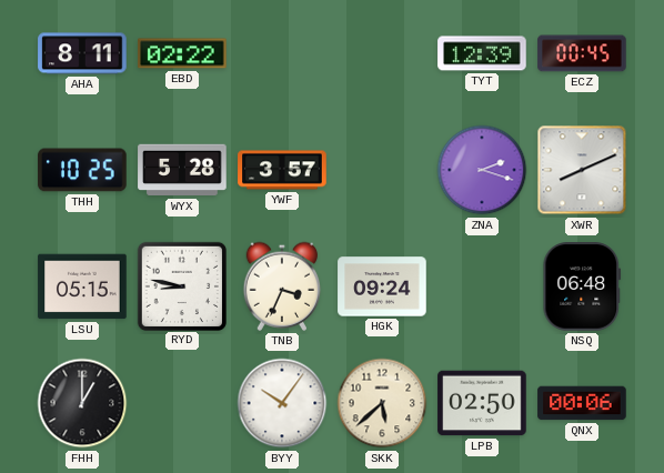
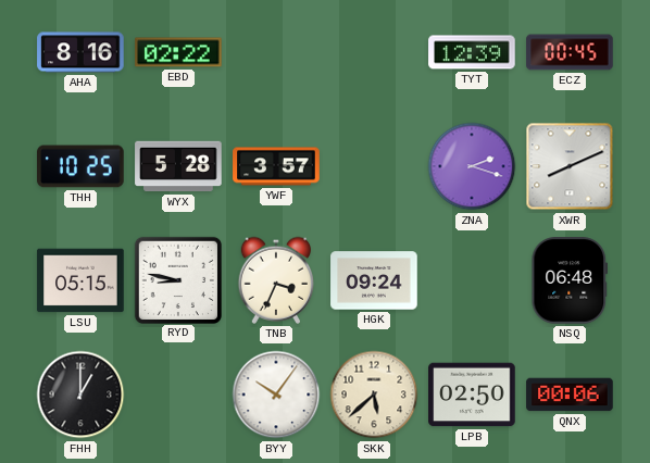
AHA: 8:11 -> 8:16
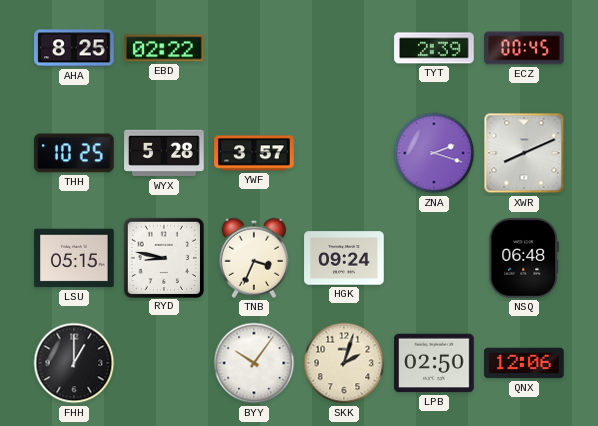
AHA: 8:16 -> 8:25
TYT: 12:39 -> 2:39
SKK: 5:38 -> 2:03
QNX: 00:06 -> 12:06
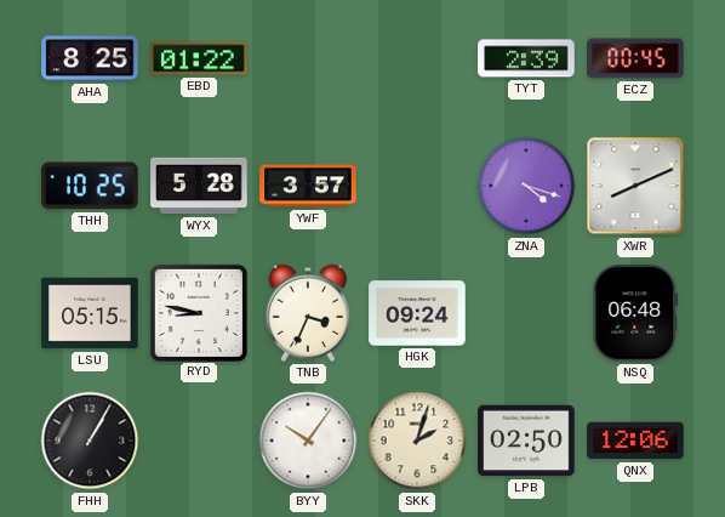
EBD: 02:22 -> 01:22
ZNA: 2:18 -> 4:18
FHH: 1:00 -> 1:05
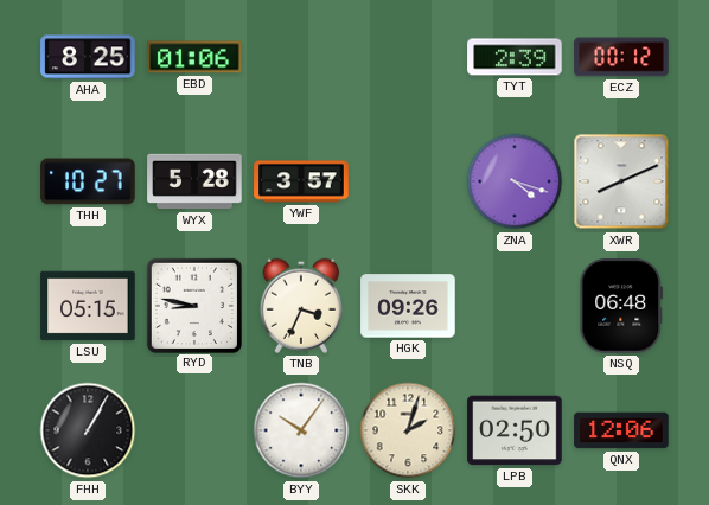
EBD: 01:22 -> 01:06
ECZ: 00:45 -> 00:12
THH: 10:25 -> 10:27
HGK: 09:24 -> 09:26
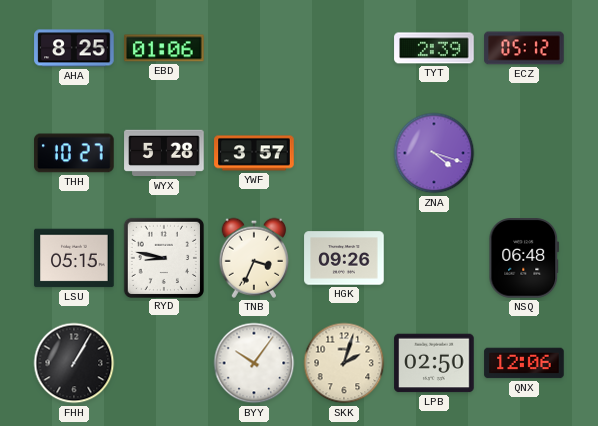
ECZ: 00:12 -> 05:12
XWR: 8:11 -> none
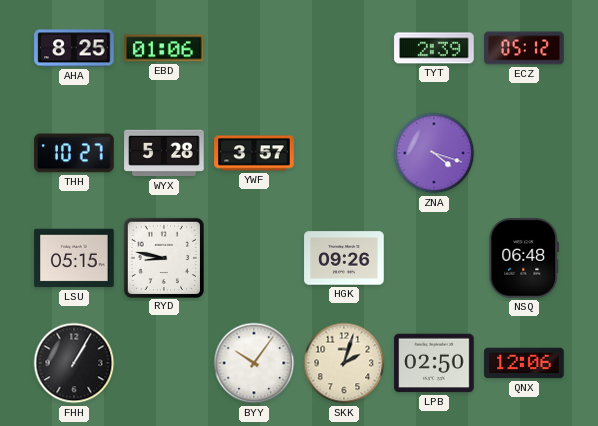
TNB: 3:34 -> none
